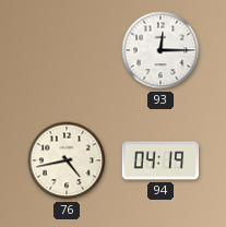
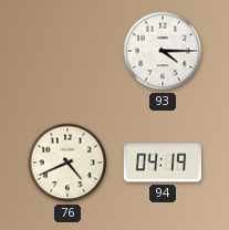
93: 12:15 -> 4:15
76: 4:43 -> 4:41
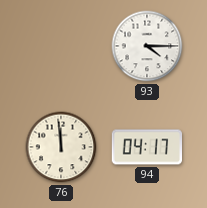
76: 4:41 -> 11:59
94: 04:19 -> 04:17
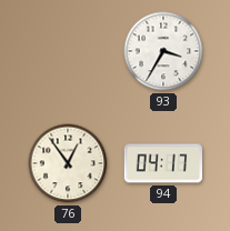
93: 4:15 -> 3:35
76: 11:59 -> 12:54
